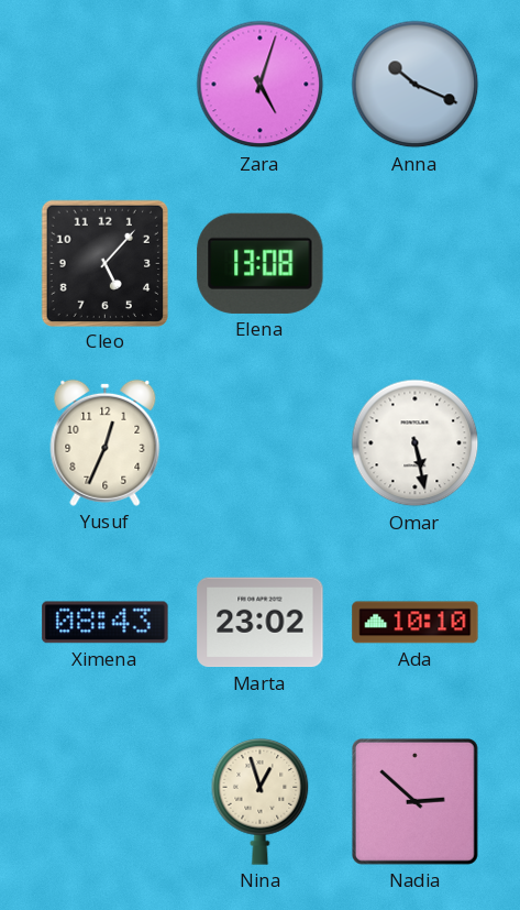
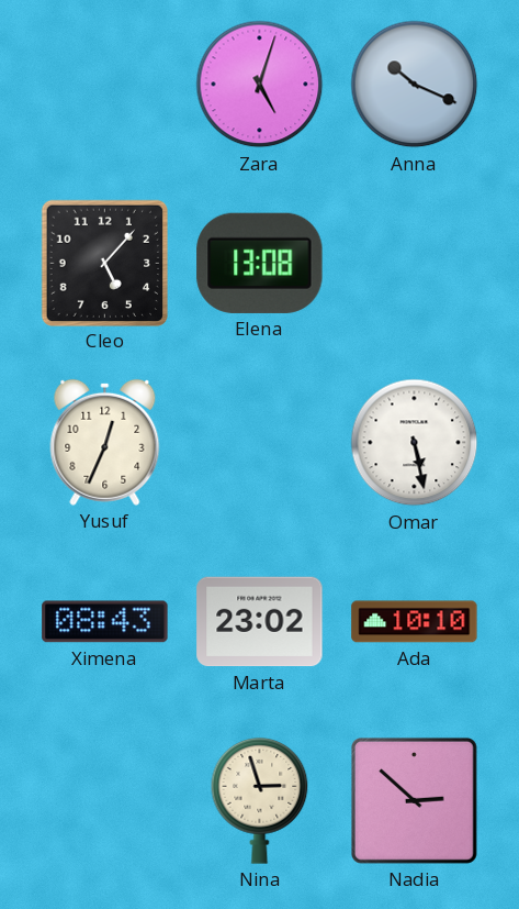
Nina: 12:57 -> 2:57
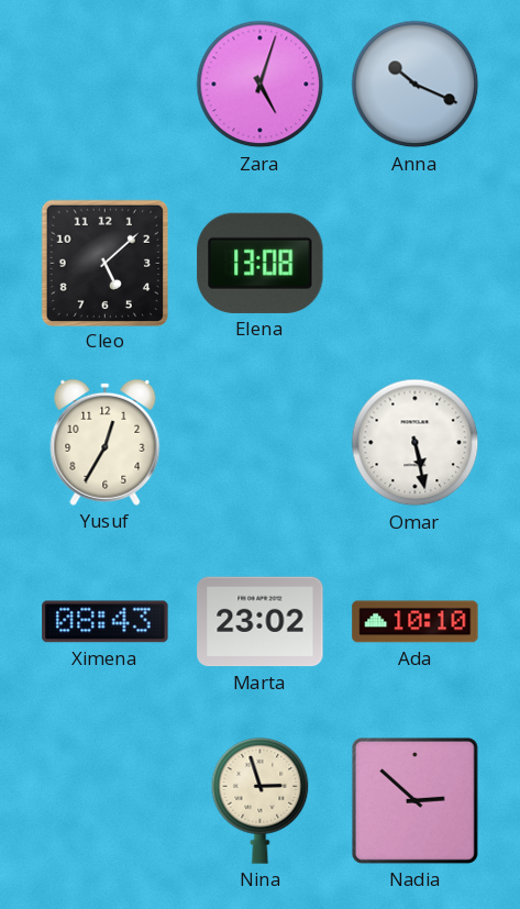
Cleo: 5:07 -> 5:08
Yusuf: 12:34 -> 12:35
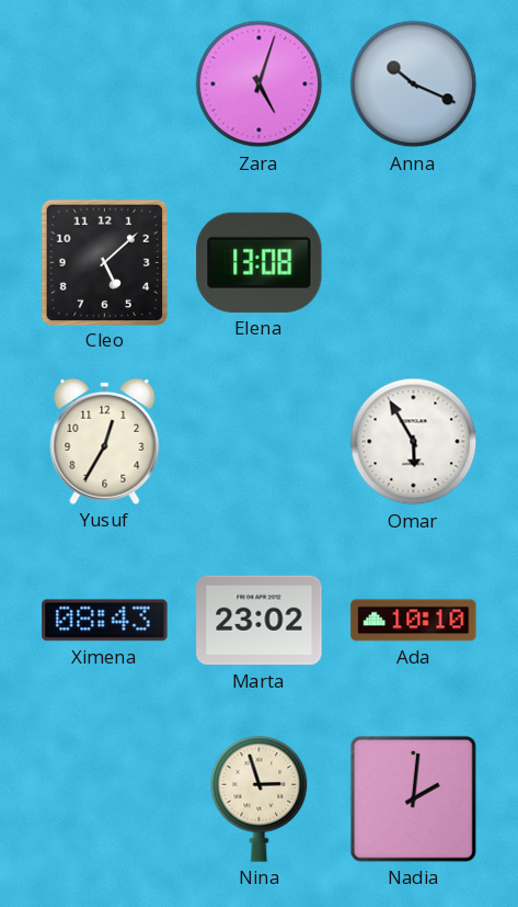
Omar: 5:28 -> 5:55
Nadia: 2:52 -> 2:01
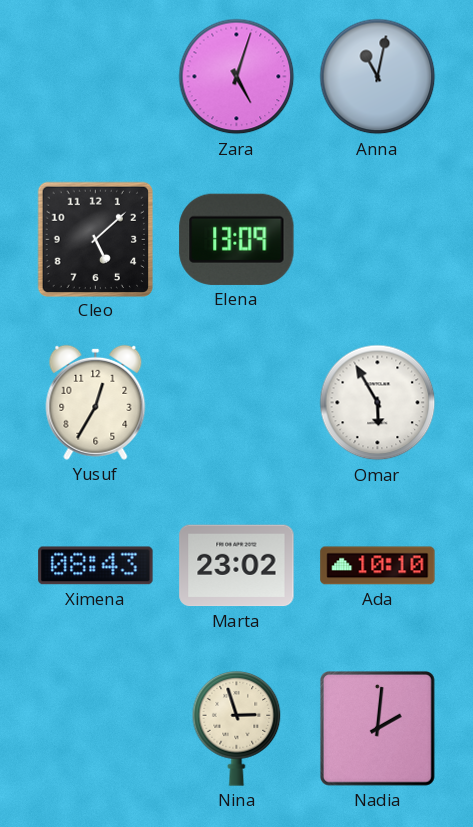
Anna: 10:19 -> 11:02
Elena: 13:08 -> 13:09
